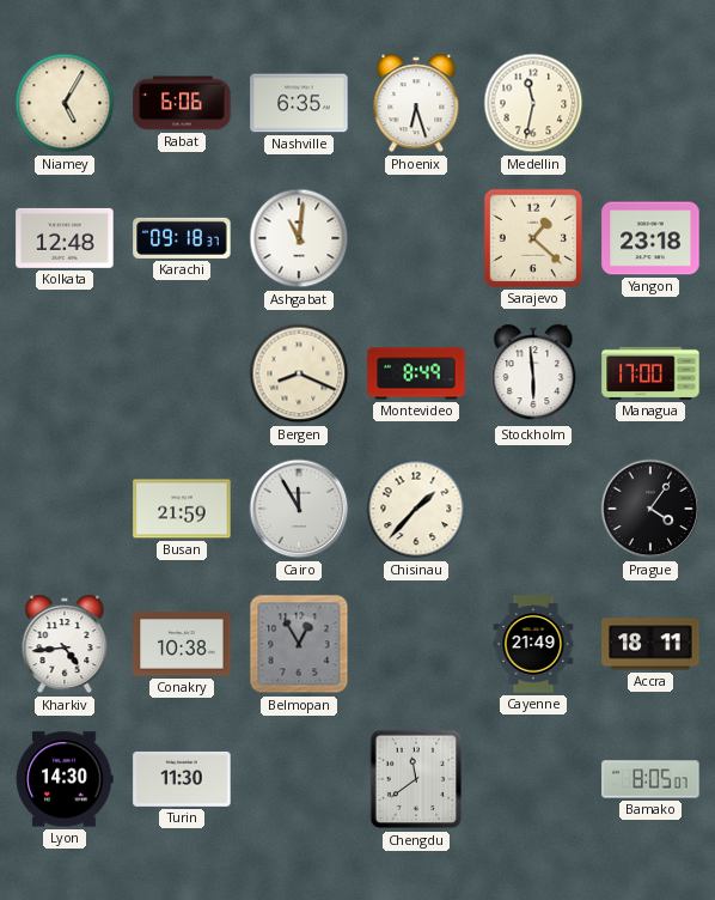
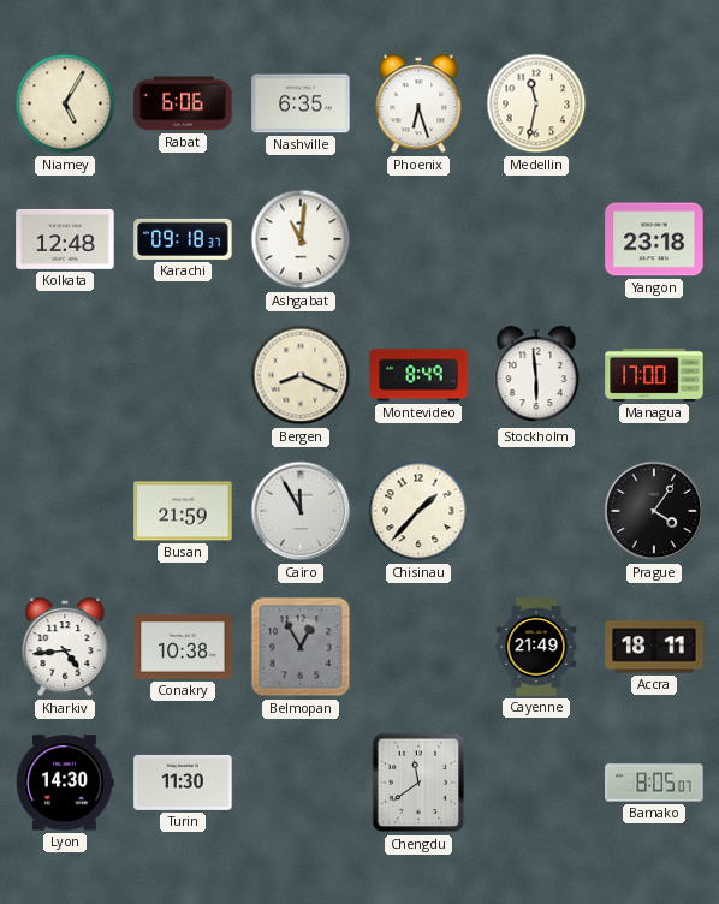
Sarajevo: 1:22 -> none
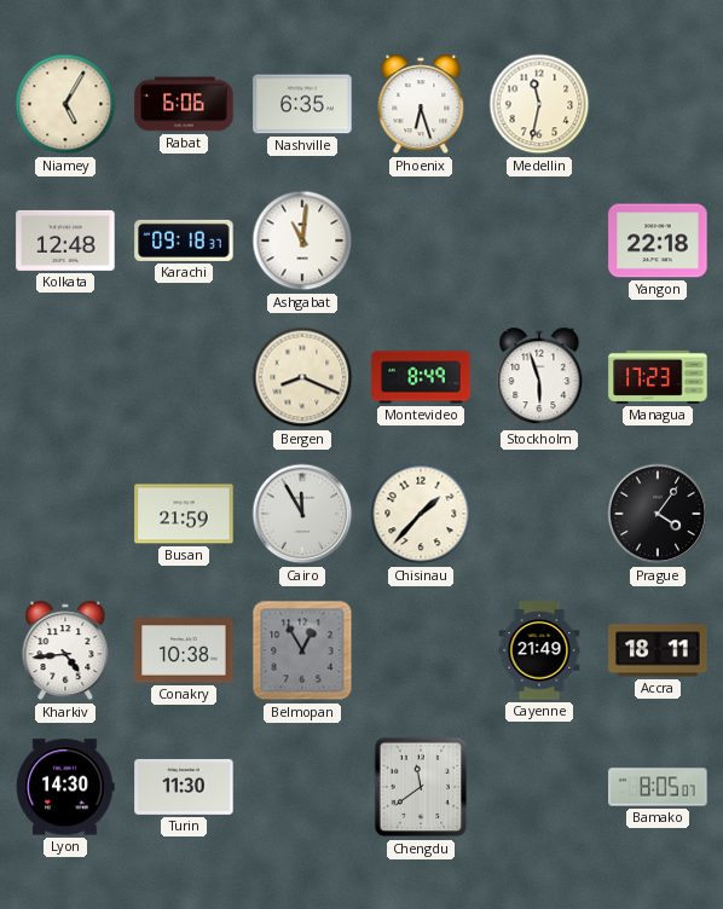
Yangon: 23:18 -> 22:18
Stockholm: 5:59 -> 5:57
Managua: 17:00 -> 17:23
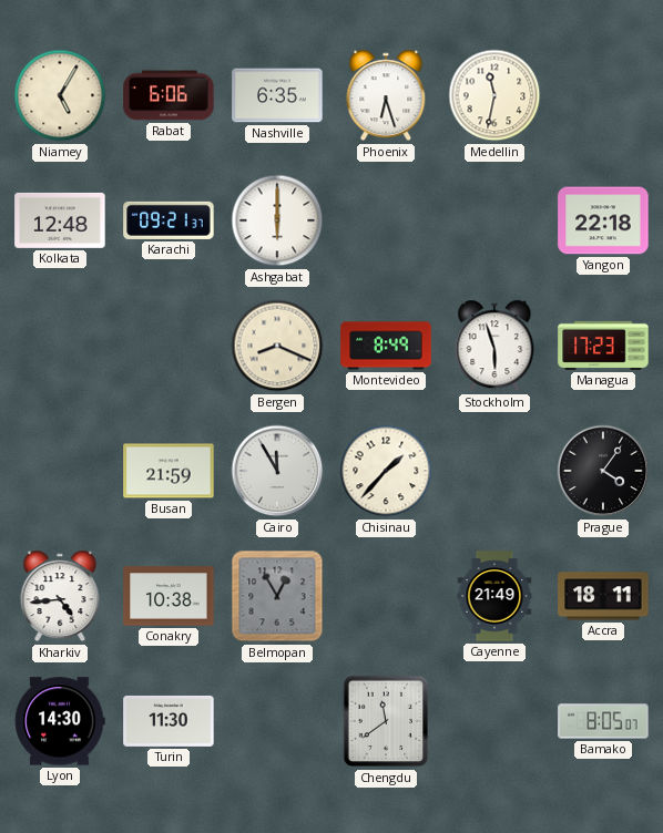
Karachi: 09:18 -> 09:21
Ashgabat: 11:01 -> 6:00
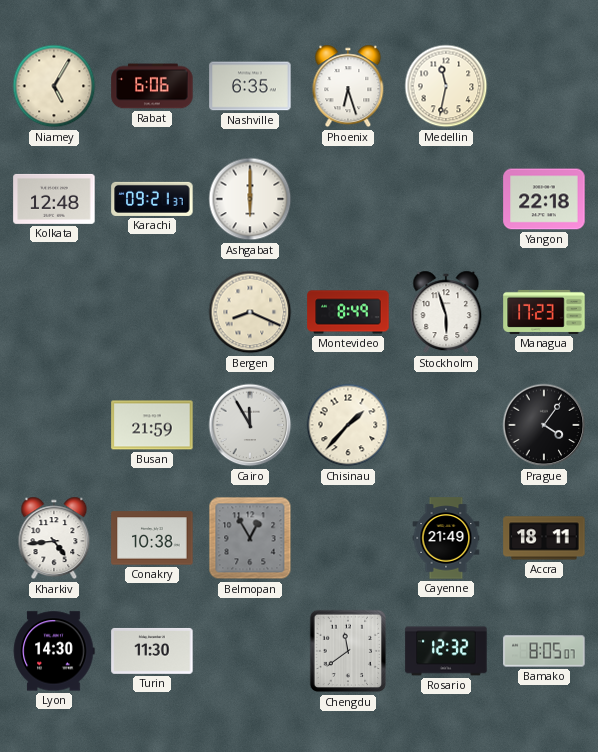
Rosario: none -> 12:32
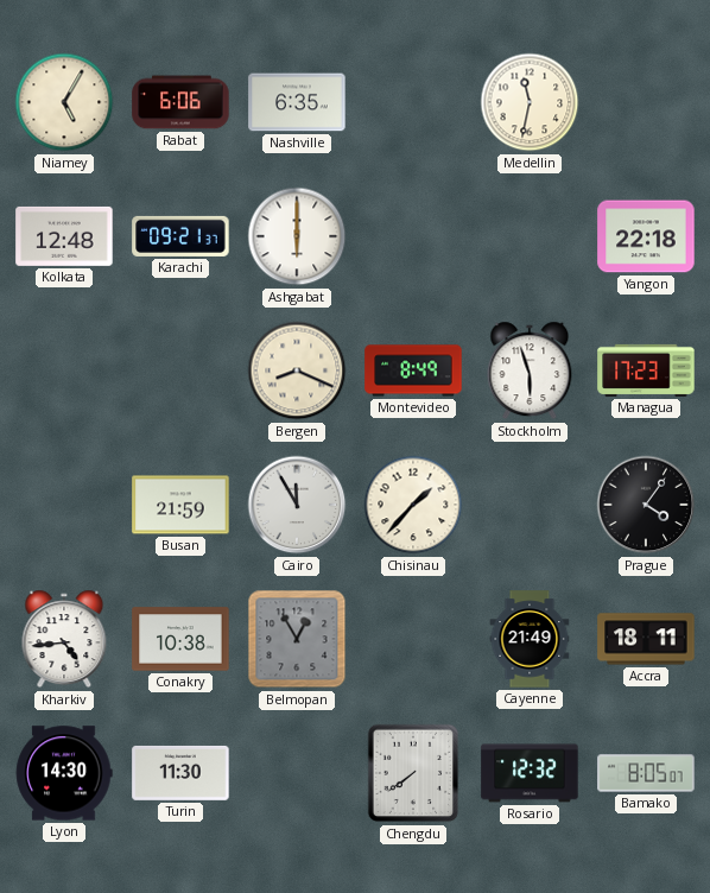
Phoenix: 6:27 -> none
Chengdu: 11:39 -> 7:39
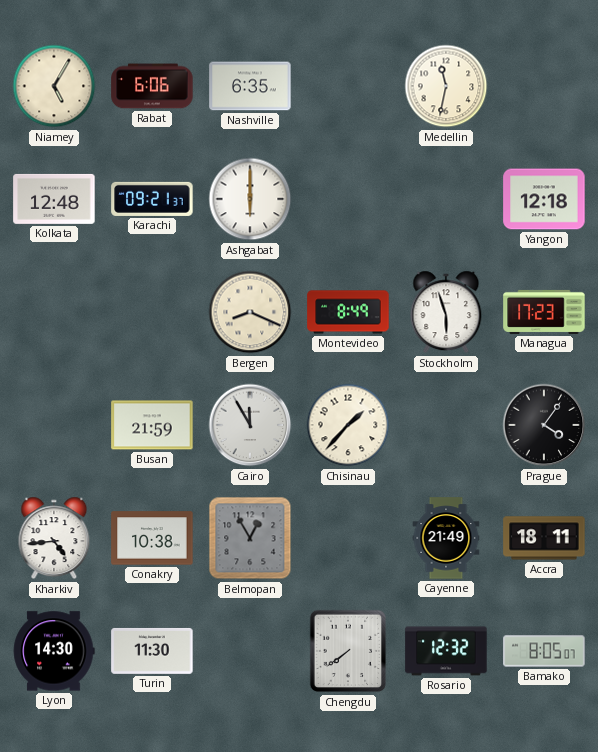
Yangon: 22:18 -> 12:18
